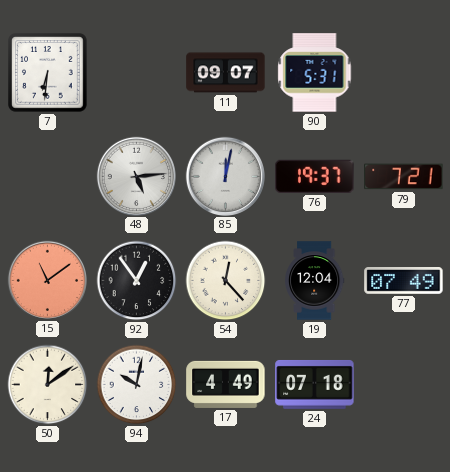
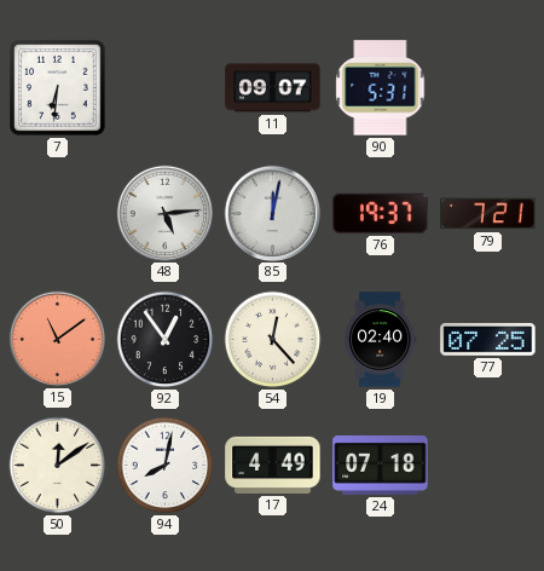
19: 12:04 -> 02:40
77: 07:49 -> 07:25
94: 10:02 -> 8:02
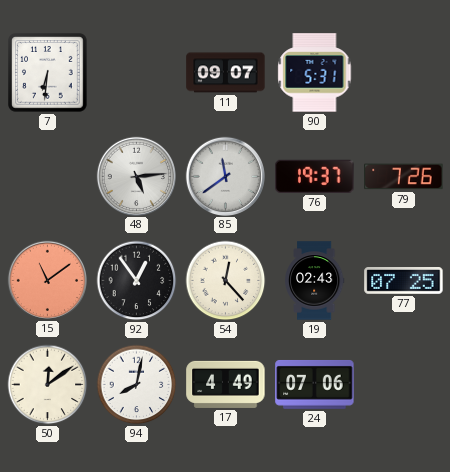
85: 12:02 -> 11:39
79: 7:21 -> 7:26
19: 02:40 -> 02:43
24: 07:18 -> 07:06
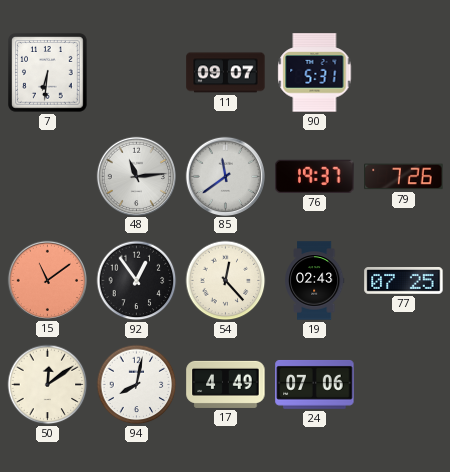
48: 5:14 -> 11:14
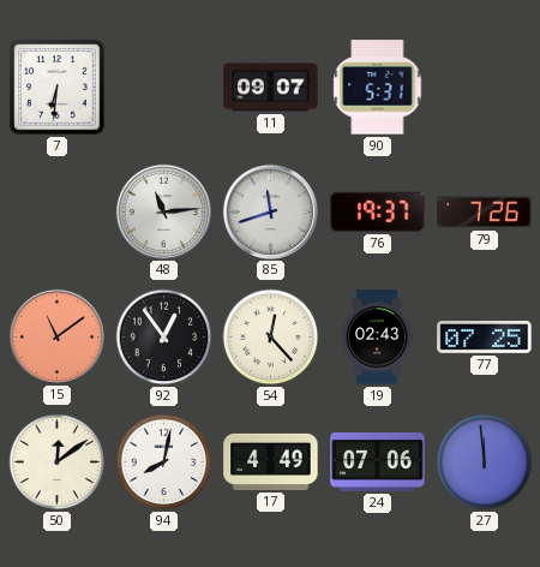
85: 11:39 -> 11:42
27: none -> 11:59
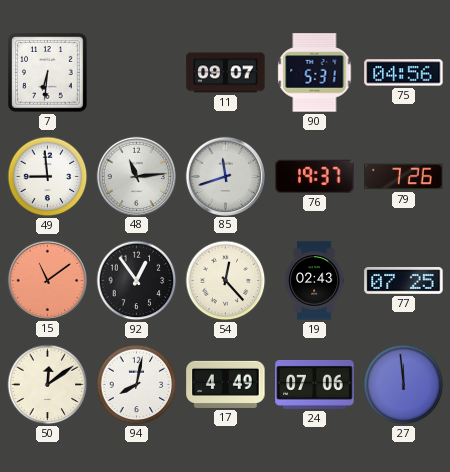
75: none -> 04:56
49: none -> 8:59
